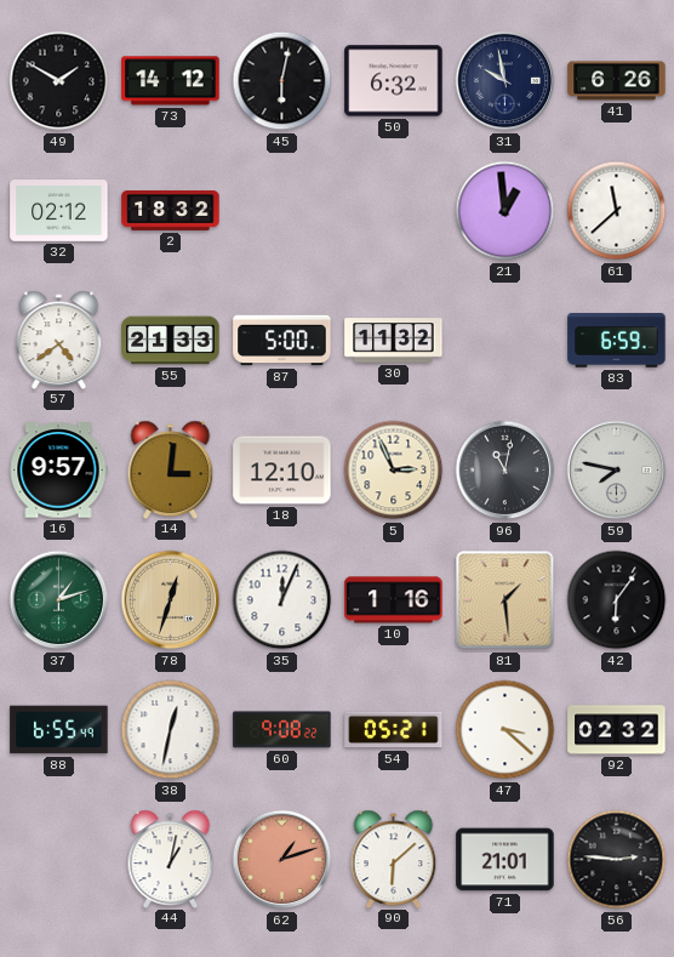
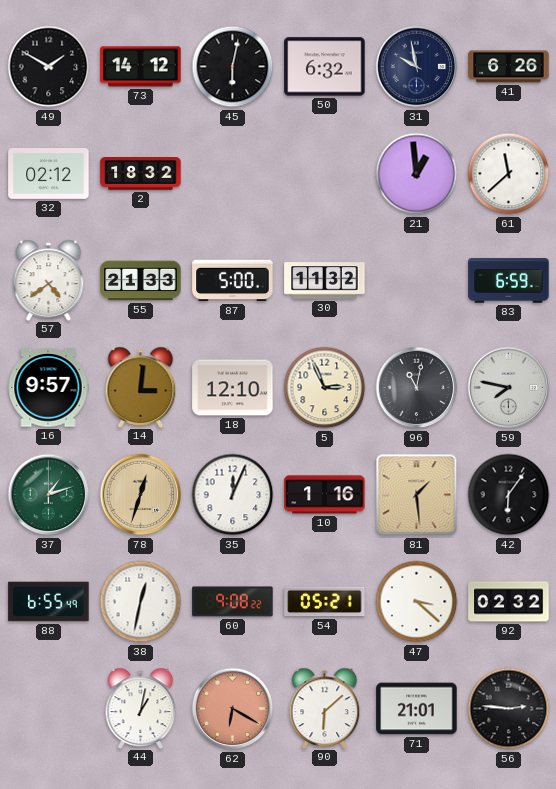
62: 1:12 -> 6:20
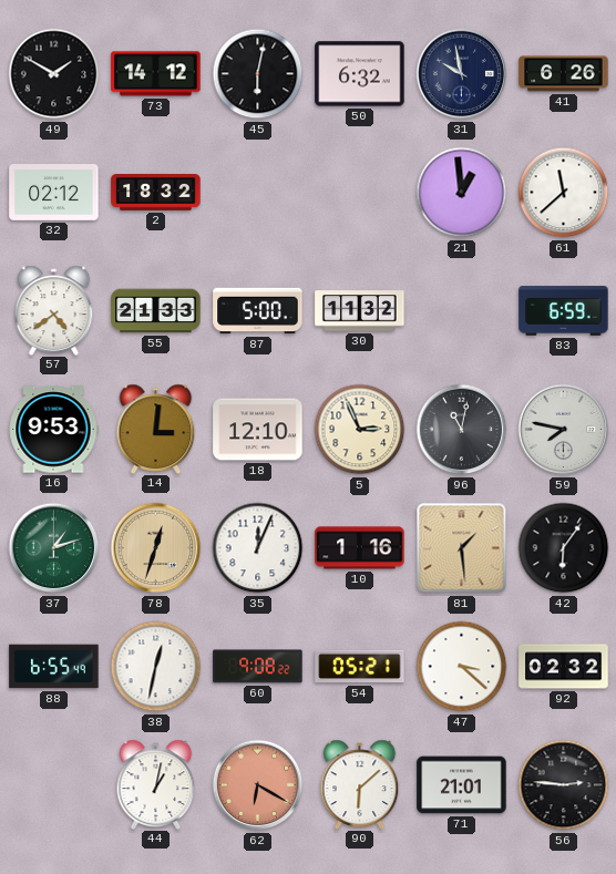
16: 9:57 -> 9:53
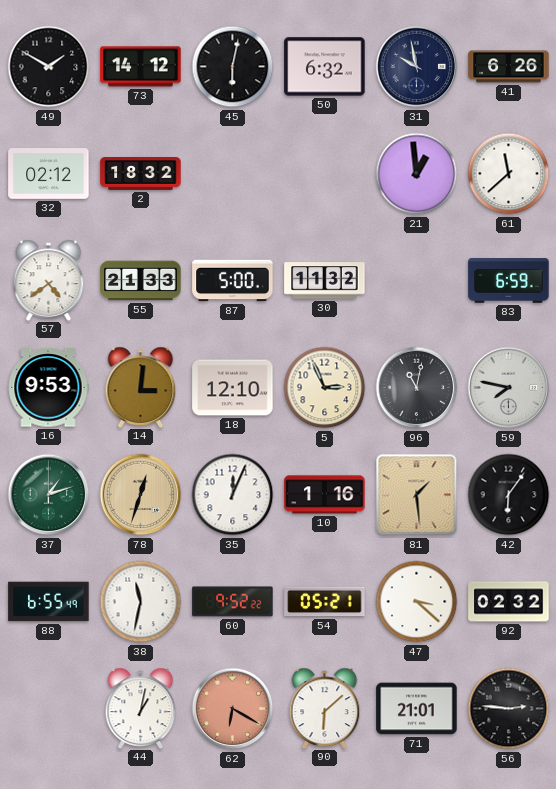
38: 12:32 -> 11:32
60: 9:08 -> 9:52
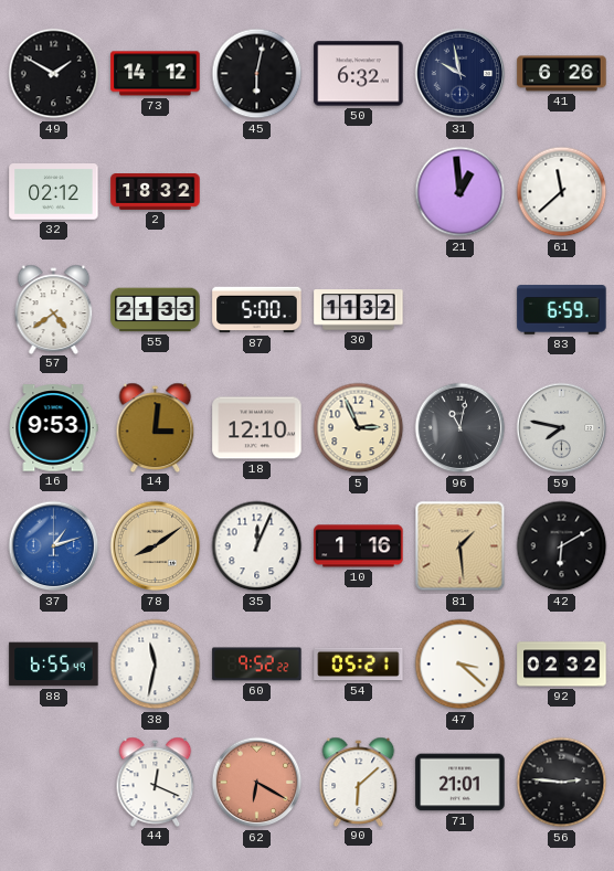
37 dial: green -> blue
78: 12:33 -> 8:09
42: 6:06 -> 6:10
44: 1:02 -> 12:19
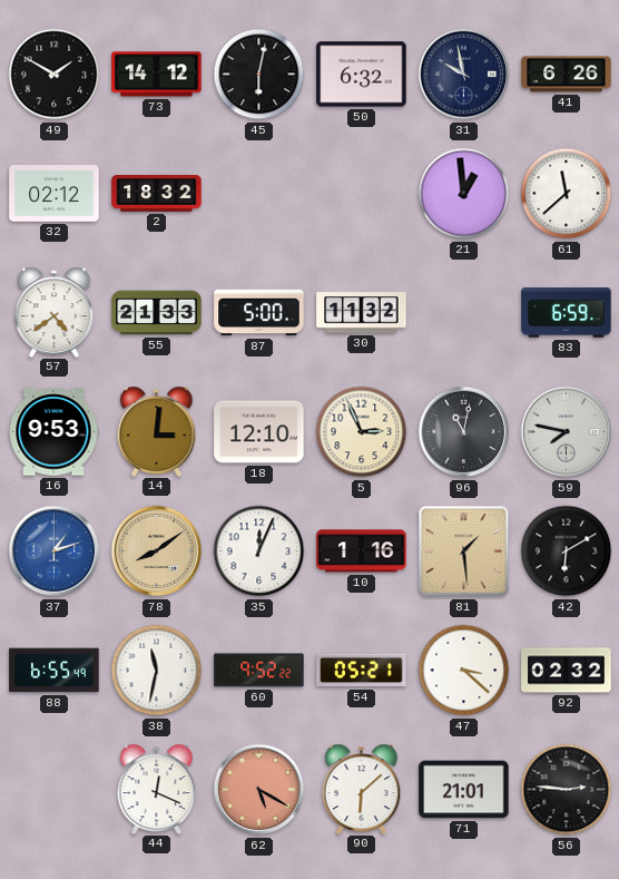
62: 6:20 -> 5:20
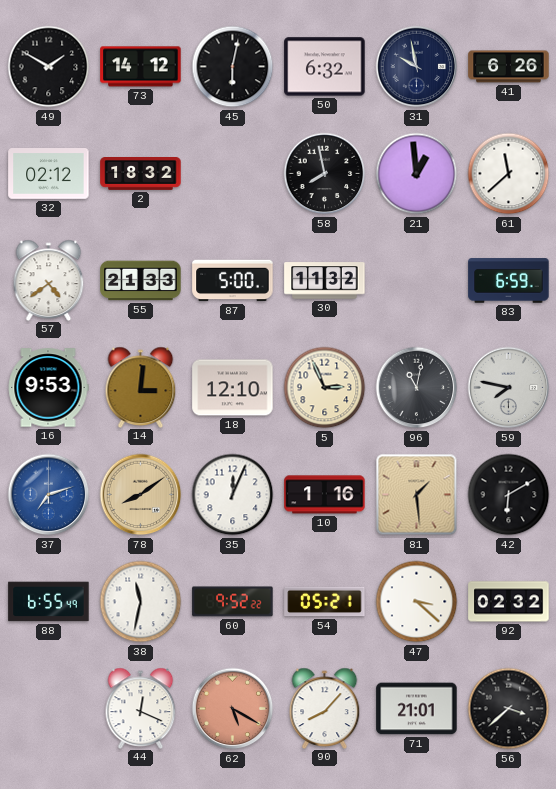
58: none -> 7:58
37: 1:12 -> 7:12
90: 6:08 -> 8:07
56: 2:46 -> 3:38
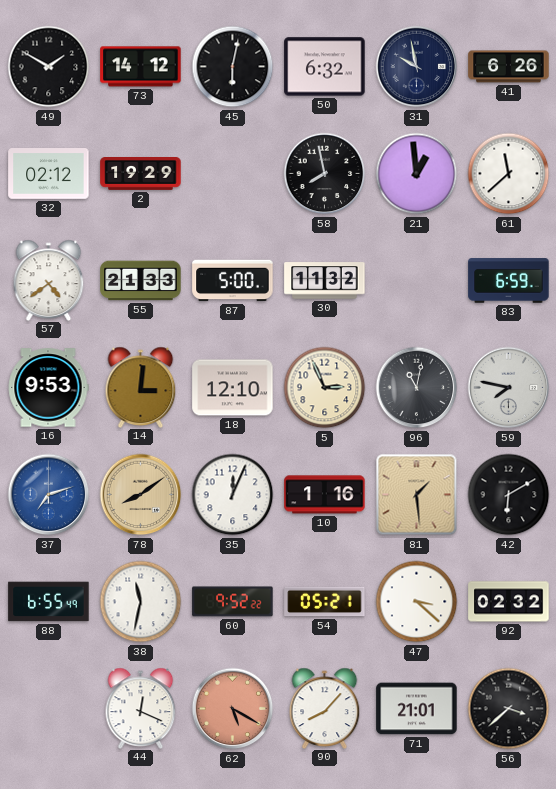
2: 18:32 -> 19:29
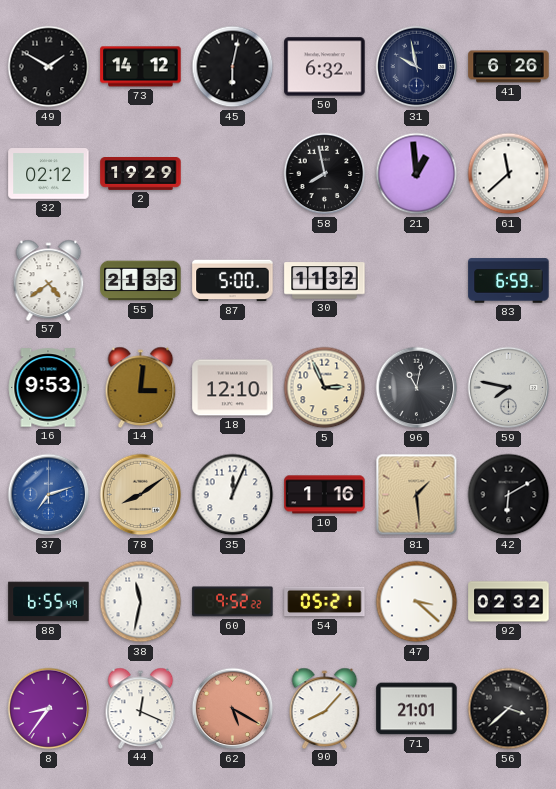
8: none -> 8:36
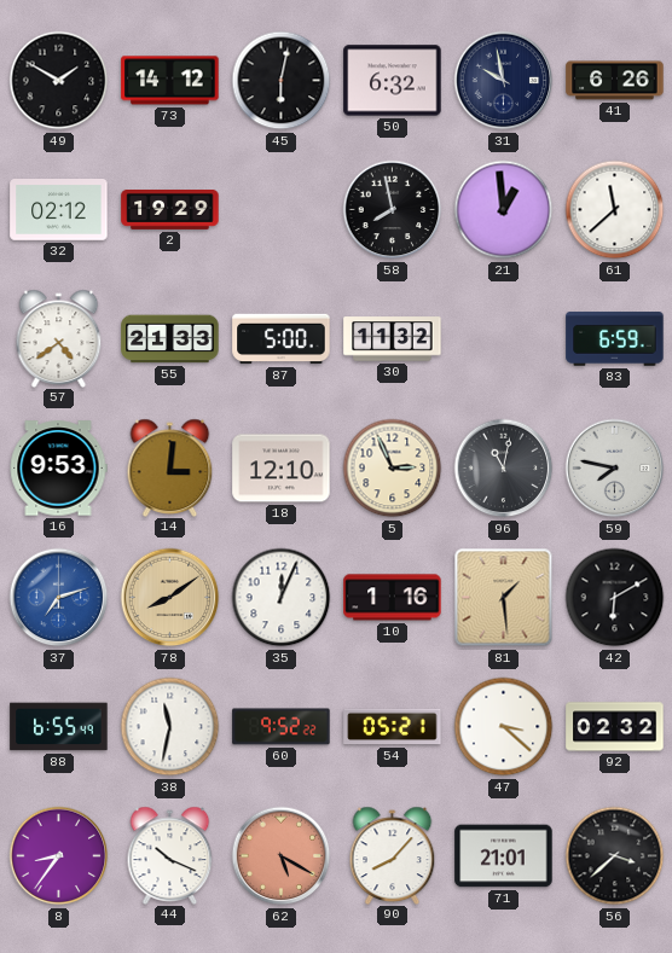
44: 12:19 -> 10:19
